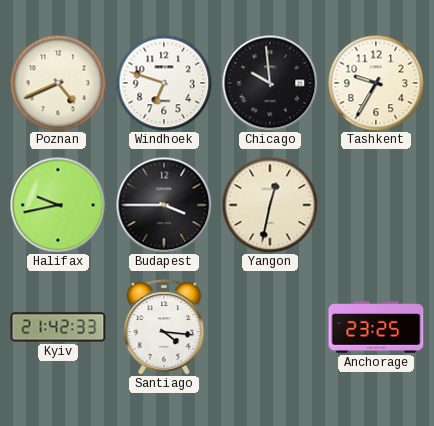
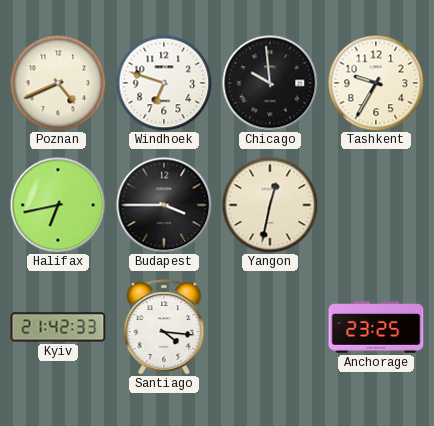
Halifax: 9:43 -> 6:43
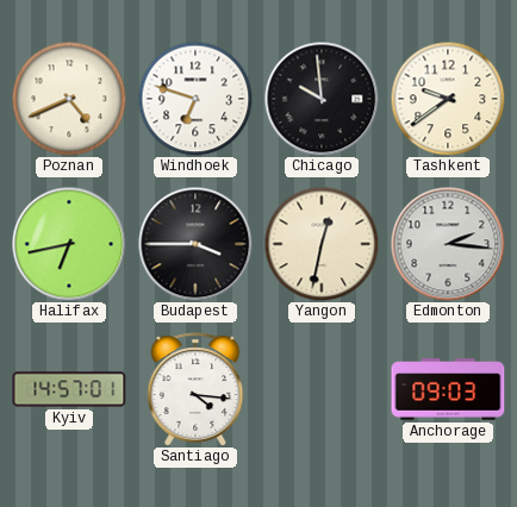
Tashkent: 9:35 -> 9:39
Edmonton: none -> 2:16
Kyiv: 21:42 -> 14:57
Anchorage: 23:25 -> 09:03
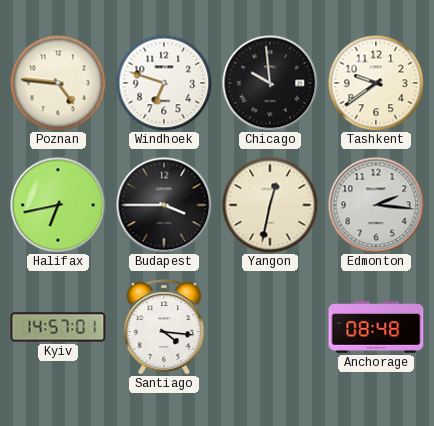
Poznan: 4:41 -> 4:46
Anchorage: 09:03 -> 08:48
